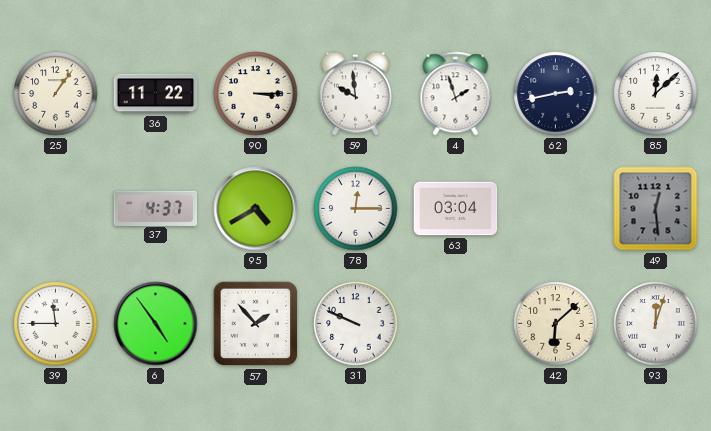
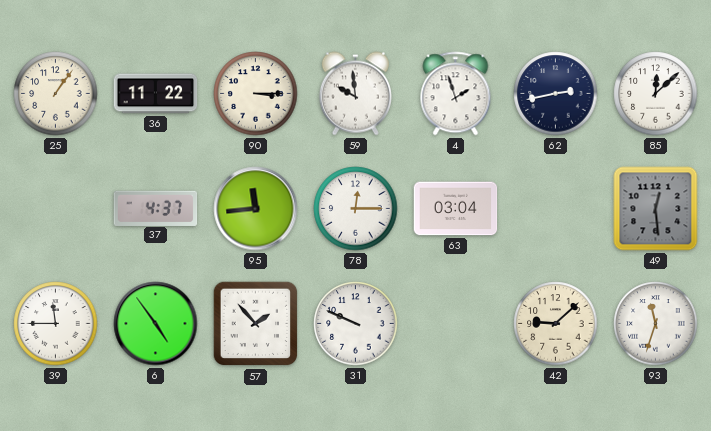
95: 4:40 -> 11:44
42: 6:08 -> 9:08
93: 12:03 -> 11:33
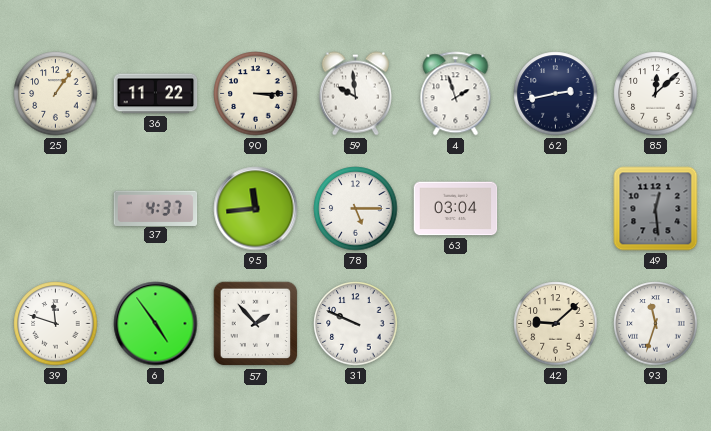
78: 12:15 -> 5:15
39: 11:45 -> 11:48
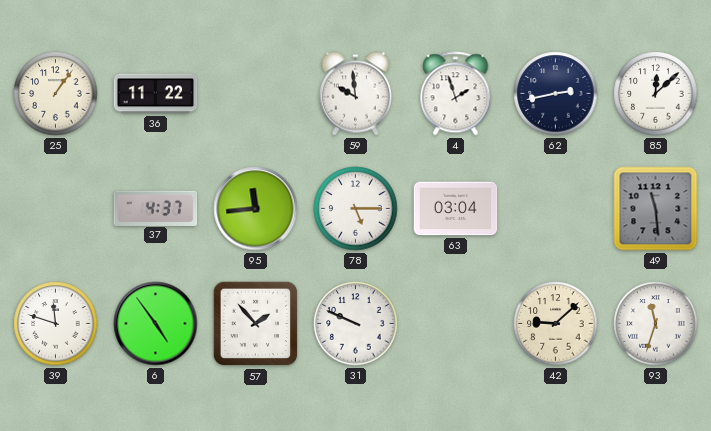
90: 3:15 -> none
49: 12:29 -> 11:29
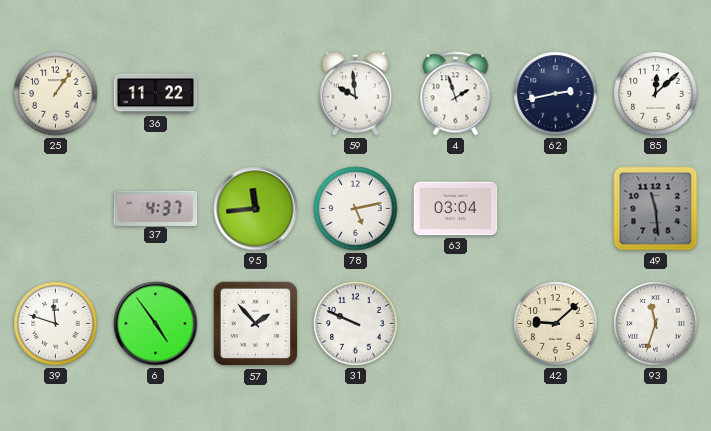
78: 5:15 -> 5:13
